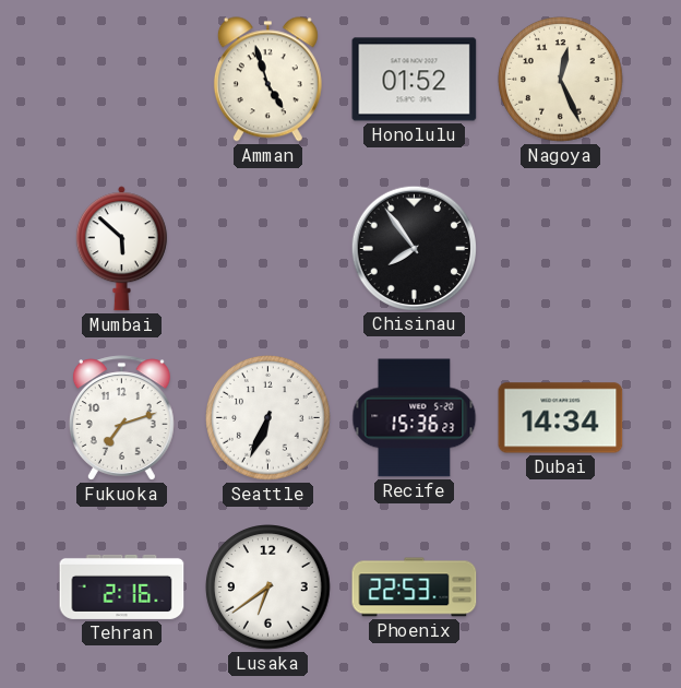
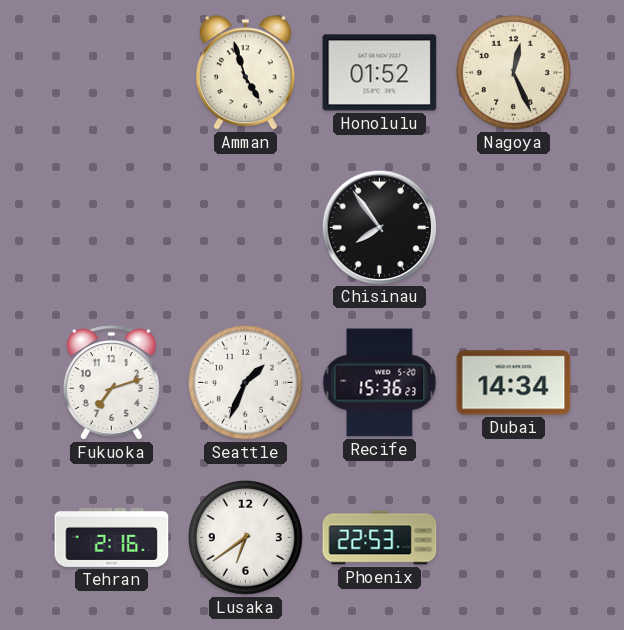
Mumbai: 5:52 -> none
Seattle: 6:34 -> 1:34
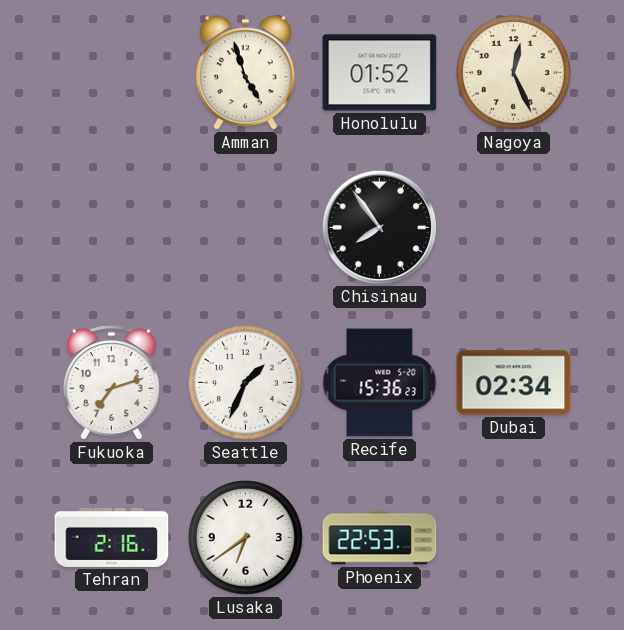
Dubai: 14:34 -> 02:34
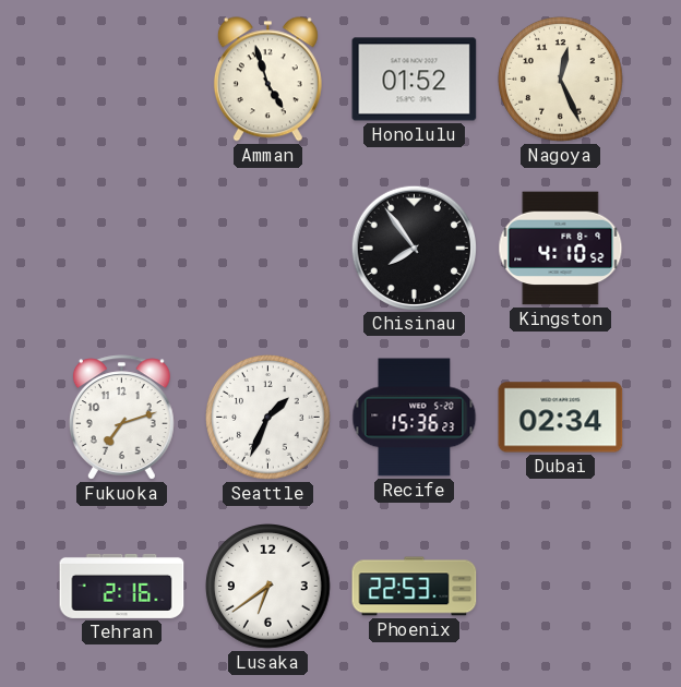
Kingston: none -> 4:10
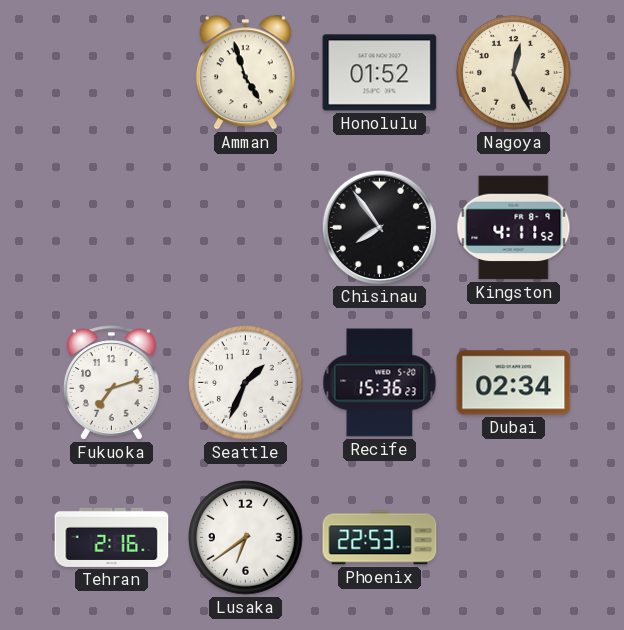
Kingston: 4:10 -> 4:11
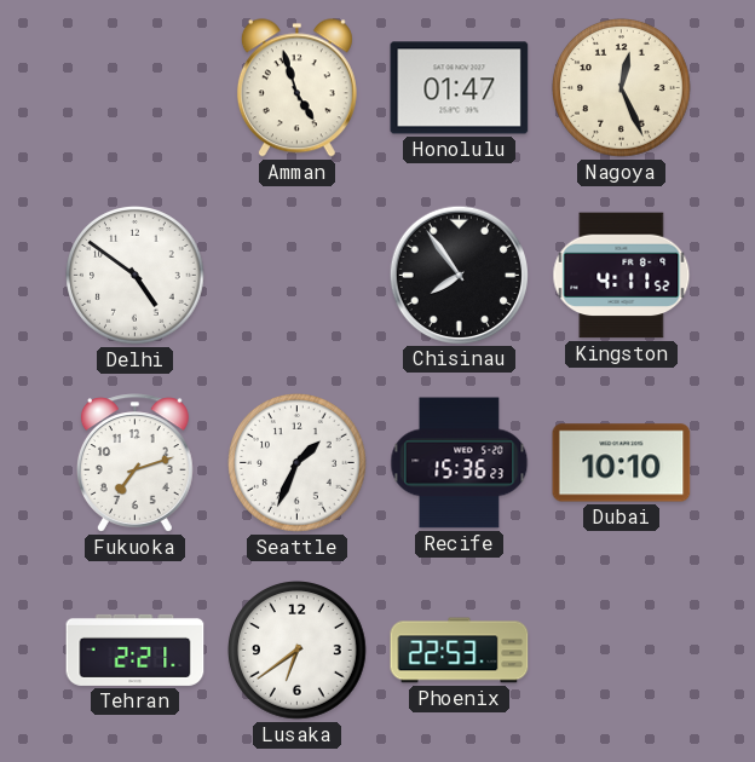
Honolulu: 01:52 -> 01:47
Delhi: none -> 4:51
Dubai: 02:34 -> 10:10
Tehran: 2:16 -> 2:21
